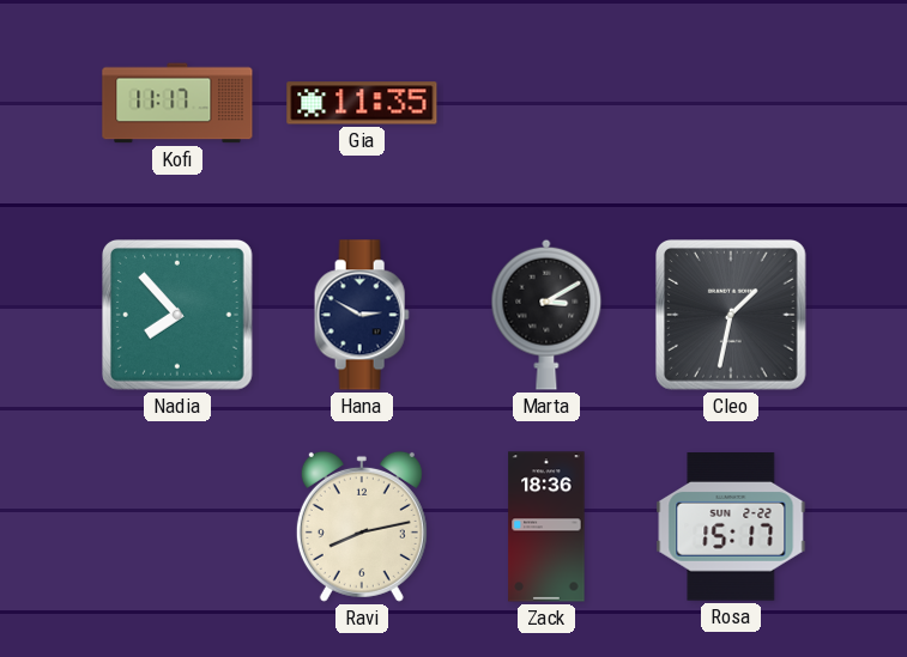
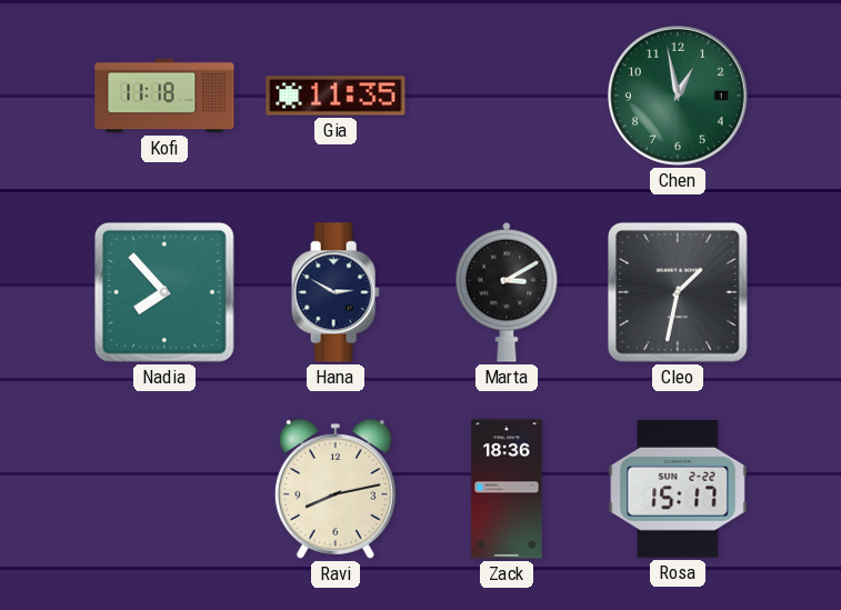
Kofi: 11:17 -> 11:18
Chen: none -> 12:58
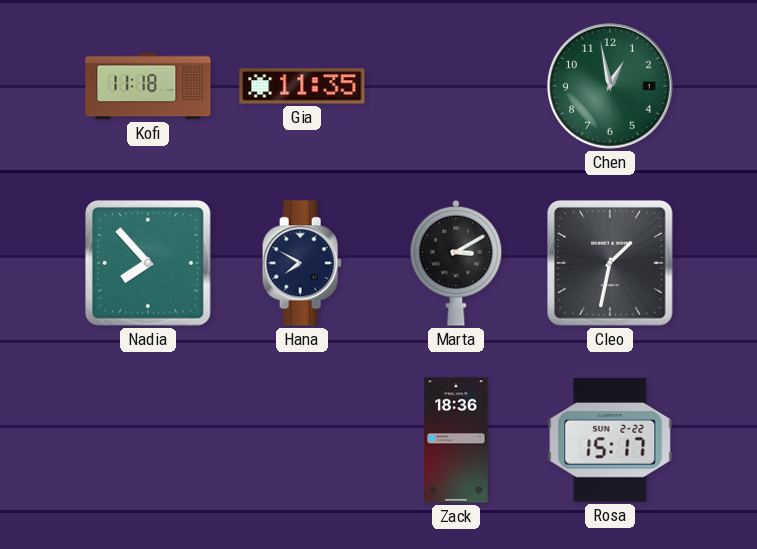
Hana: 2:50 -> 7:50
Ravi: 8:13 -> none
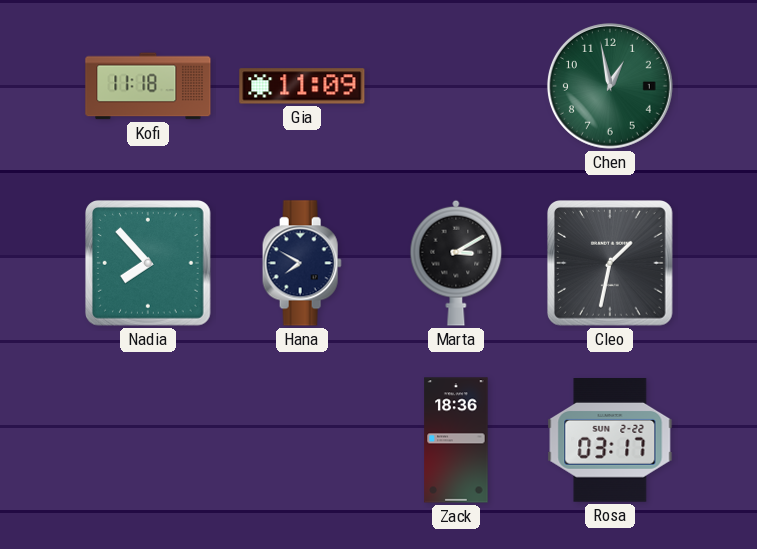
Gia: 11:35 -> 11:09
Rosa: 15:17 -> 03:17
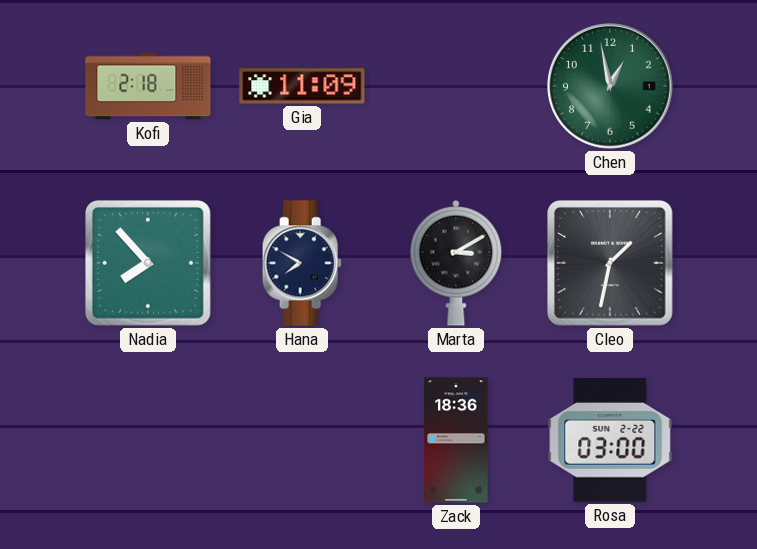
Kofi: 11:18 -> 2:18
Rosa: 03:17 -> 03:00
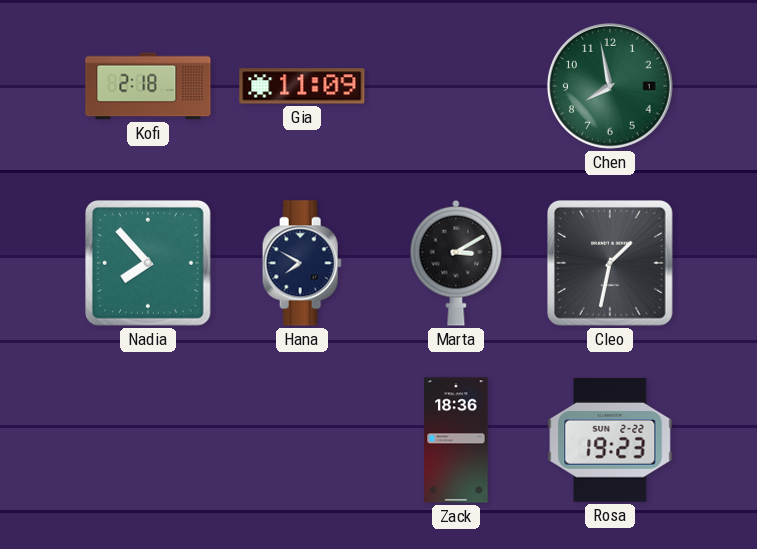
Chen: 12:58 -> 7:58
Rosa: 03:00 -> 19:23
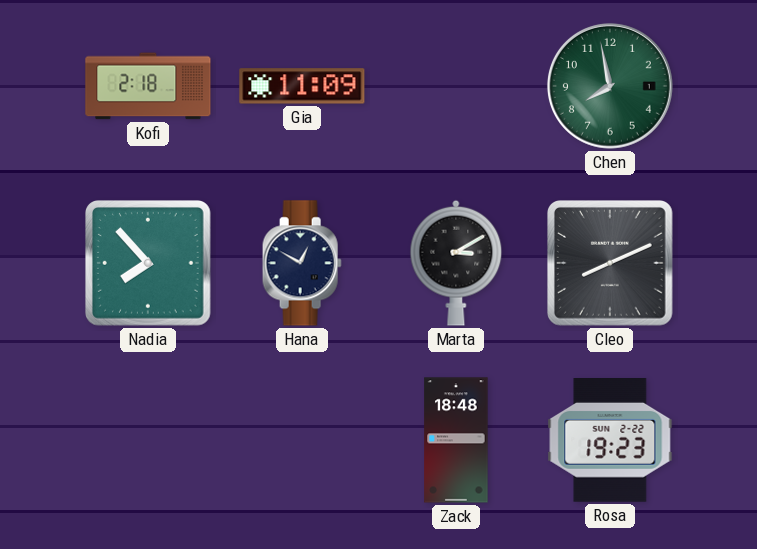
Hana: 7:50 -> 12:50
Cleo: 1:32 -> 8:11
Zack: 18:36 -> 18:48
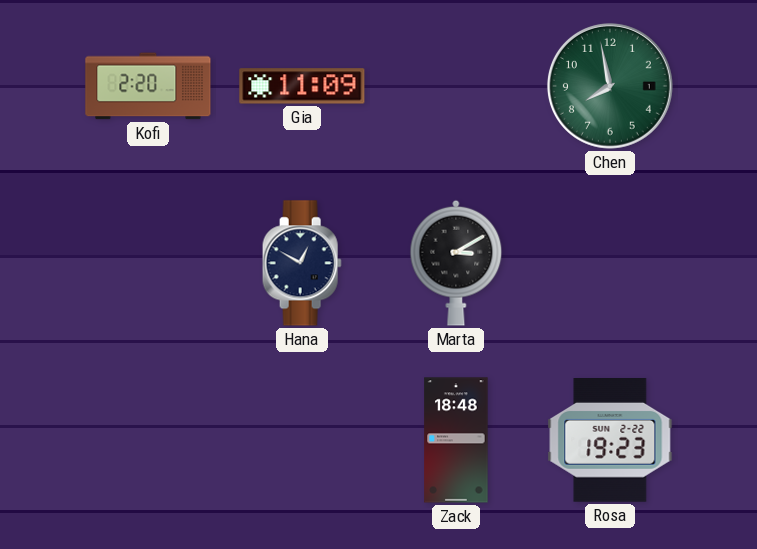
Kofi: 2:18 -> 2:20
Nadia: 7:53 -> none
Cleo: 8:11 -> none
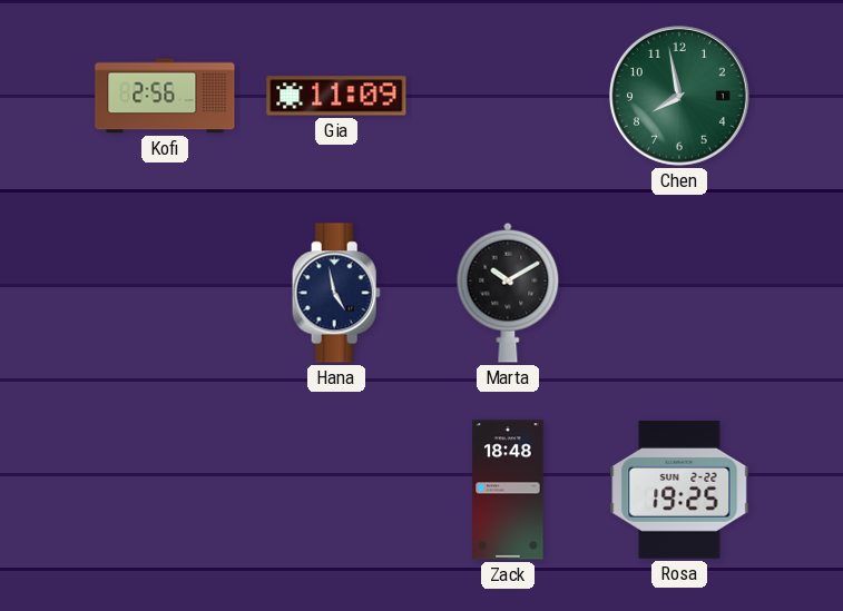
Kofi: 2:20 -> 2:56
Hana: 12:50 -> 4:58
Marta: 3:10 -> 10:10
Rosa: 19:23 -> 19:25
